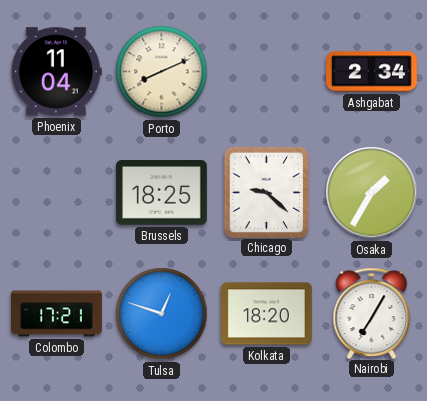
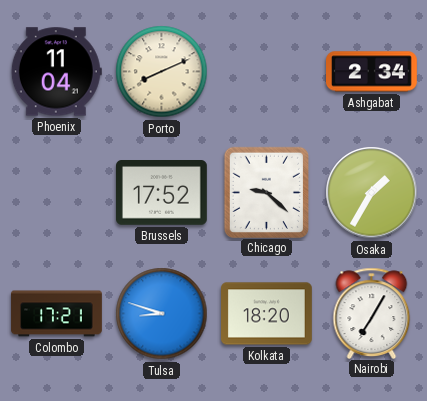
Brussels: 18:25 -> 17:52
Tulsa: 12:48 -> 8:48
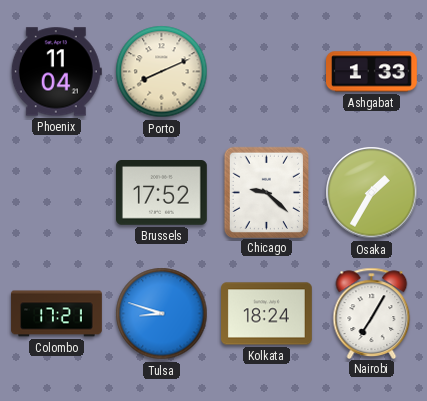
Ashgabat: 2:34 -> 1:33
Kolkata: 18:20 -> 18:24
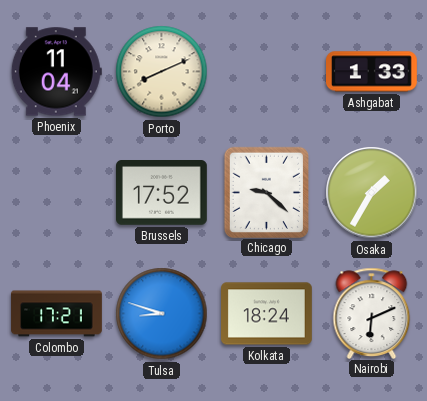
Nairobi: 7:05 -> 6:11
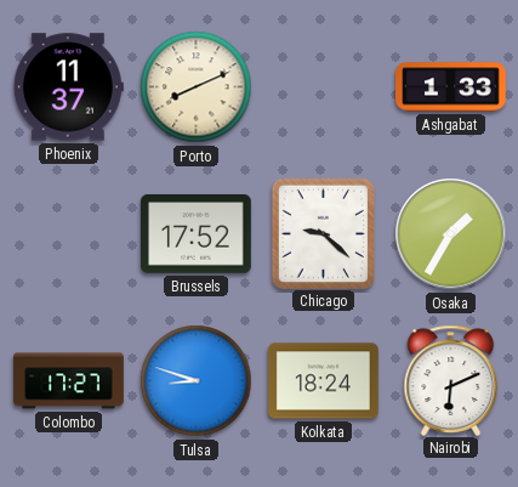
Phoenix: 11:04 -> 11:37
Colombo: 17:21 -> 17:27
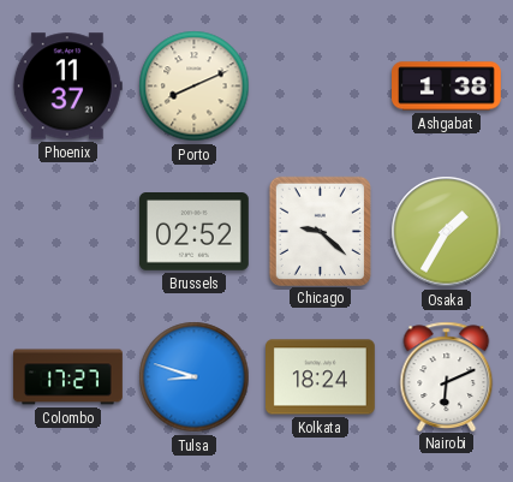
Ashgabat: 1:33 -> 1:38
Brussels: 17:52 -> 02:52
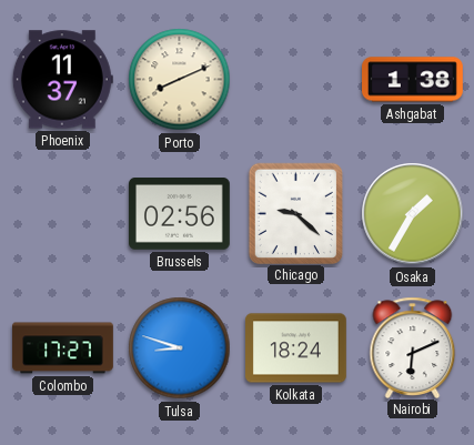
Brussels: 02:52 -> 02:56
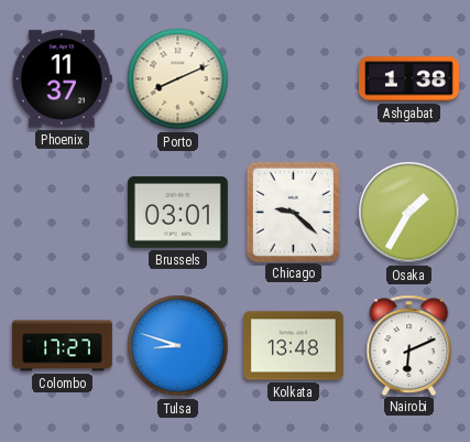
Brussels: 02:56 -> 03:01
Kolkata: 18:24 -> 13:48
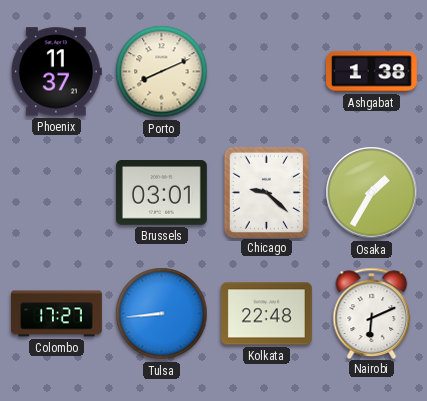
Tulsa: 8:48 -> 8:44
Kolkata: 13:48 -> 22:48
